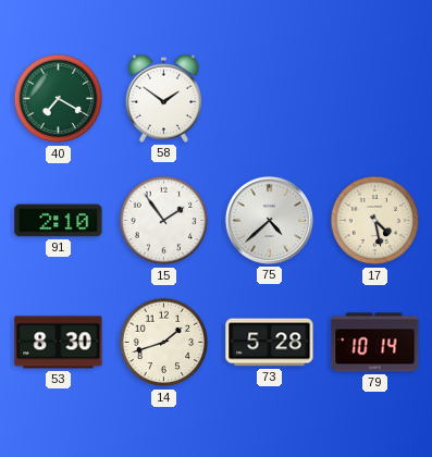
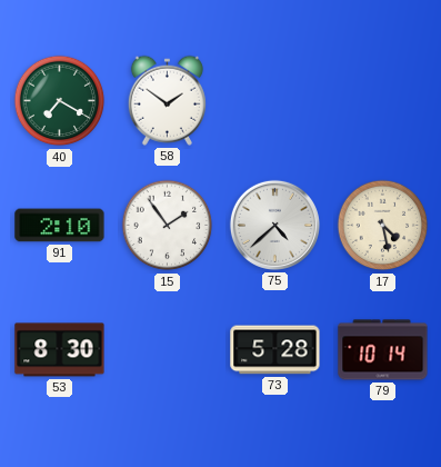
14: 1:42 -> none
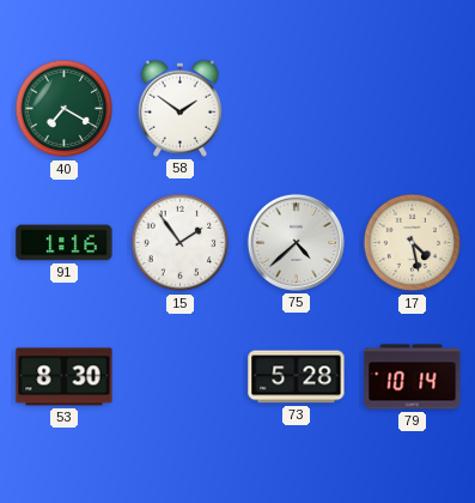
91: 2:10 -> 1:16
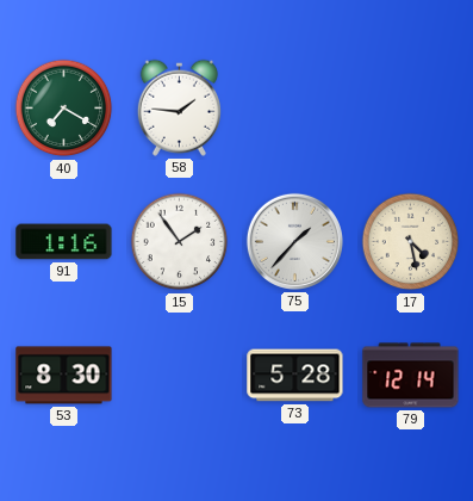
58: 1:51 -> 1:46
75: 4:38 -> 1:37
79: 10:14 -> 12:14
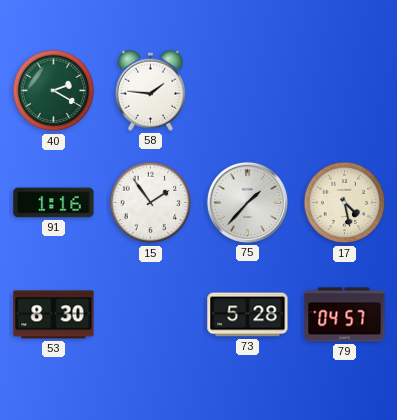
40: 7:20 -> 2:20
79: 12:14 -> 04:57
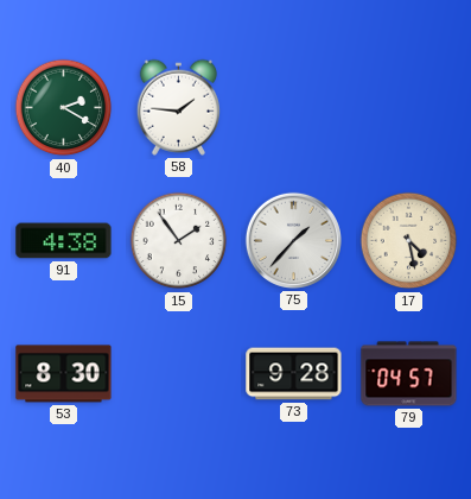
91: 1:16 -> 4:38
73: 5:28 -> 9:28
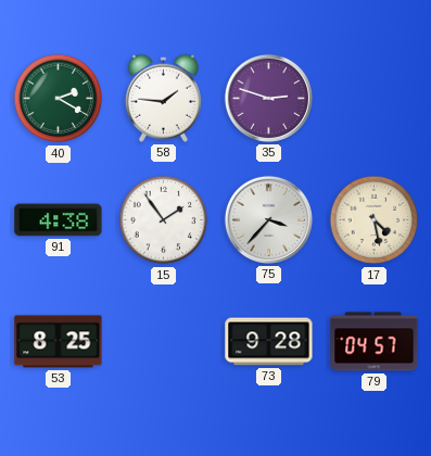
35: none -> 2:48
75: 1:37 -> 3:37
53: 8:30 -> 8:25
